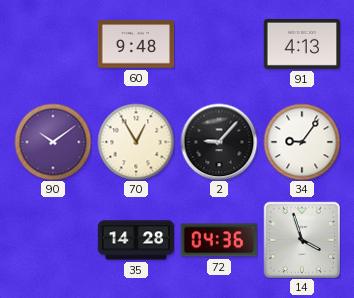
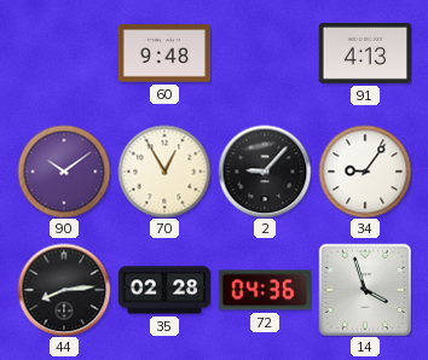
44: none -> 8:14
35: 14:28 -> 02:28
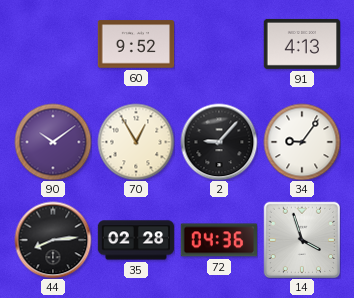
60: 9:48 -> 9:52
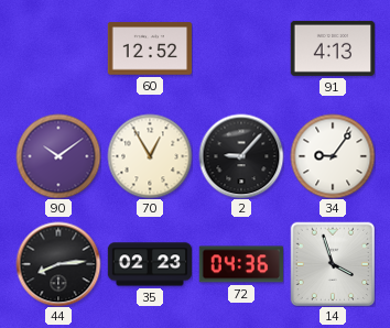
60: 9:52 -> 12:52
35: 02:28 -> 02:23
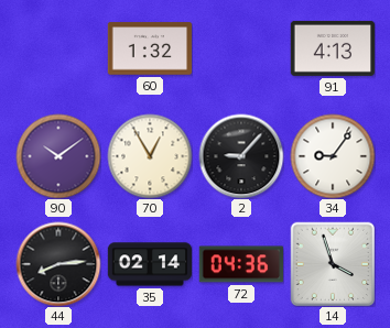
60: 12:52 -> 1:32
35: 02:23 -> 02:14
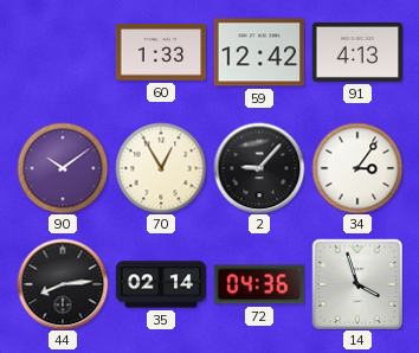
60: 1:32 -> 1:33
59: none -> 12:42
34: 9:06 -> 3:06
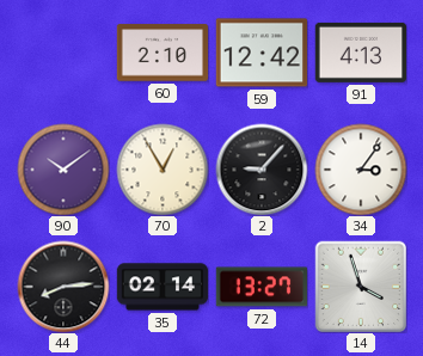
60: 1:33 -> 2:10
72: 04:36 -> 13:27
